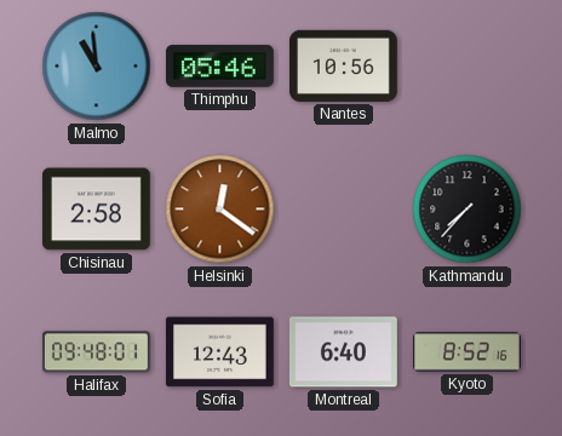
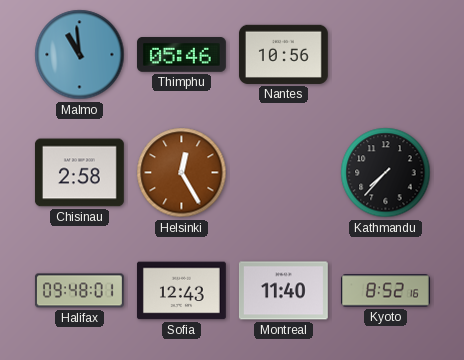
Helsinki: 12:21 -> 12:25
Montreal: 6:40 -> 11:40
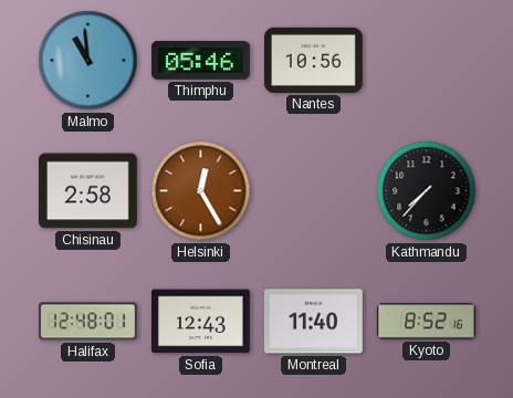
Halifax: 09:48 -> 12:48
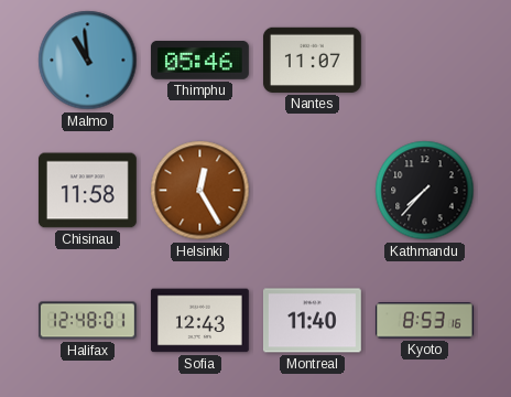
Nantes: 10:56 -> 11:07
Chisinau: 2:58 -> 11:58
Kyoto: 8:52 -> 8:53
